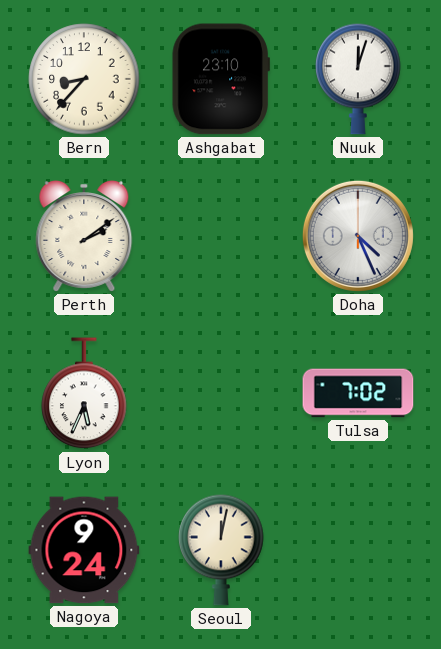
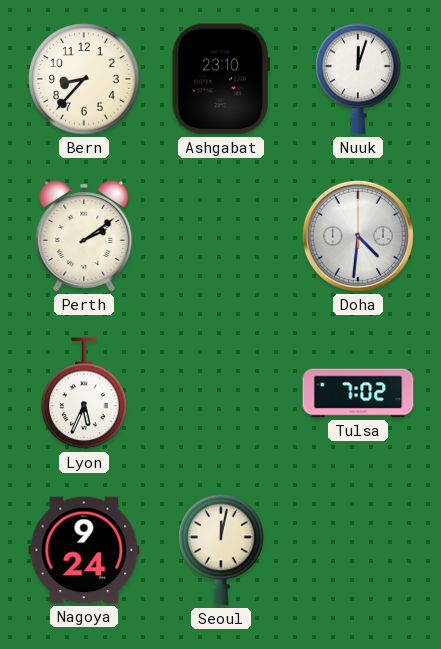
Doha: 4:26 -> 4:31
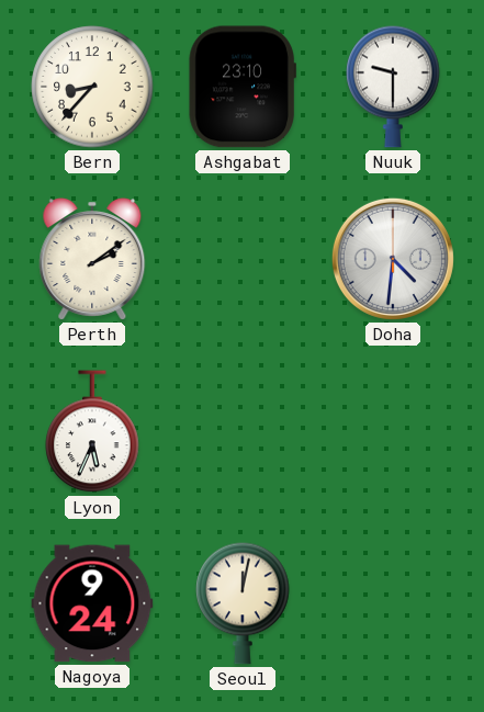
Nuuk: 12:03 -> 9:30
Tulsa: 7:02 -> none
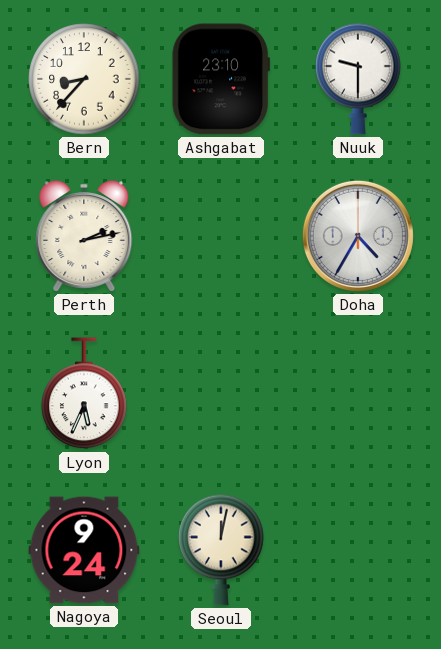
Perth: 2:09 -> 2:13
Doha: 4:31 -> 4:35
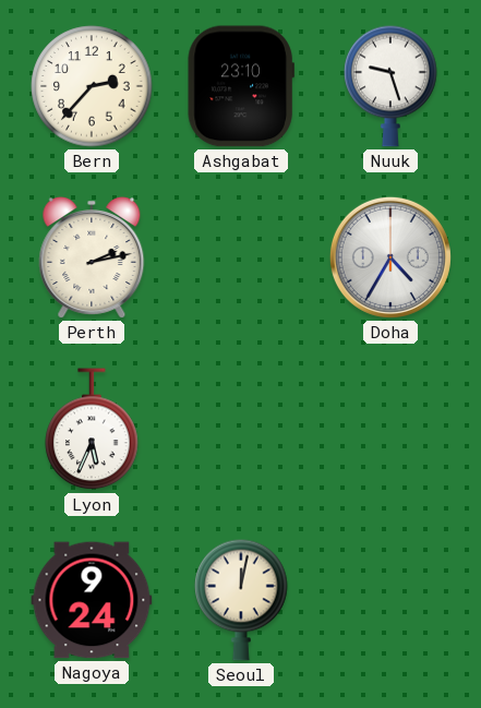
Bern: 8:37 -> 2:37
Nuuk: 9:30 -> 9:27
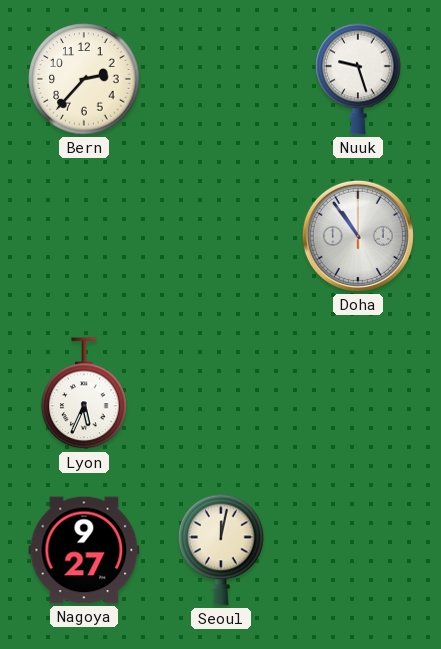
Ashgabat: 23:10 -> none
Perth: 2:13 -> none
Doha: 4:35 -> 10:54
Nagoya: 9:24 -> 9:27
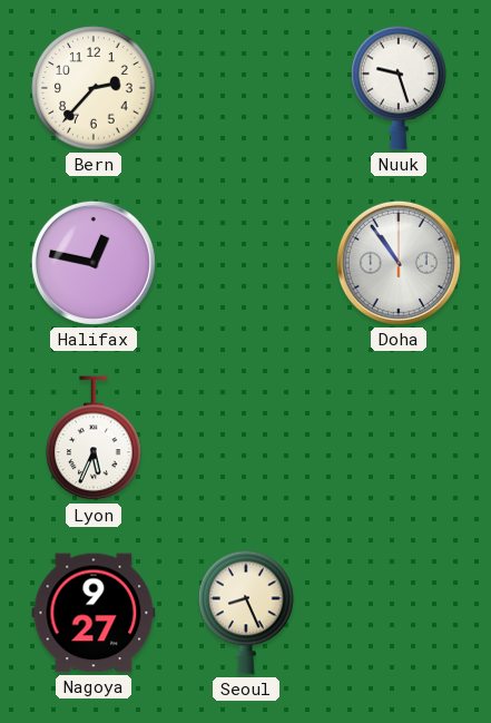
Halifax: none -> 12:47
Seoul: 12:02 -> 8:26
